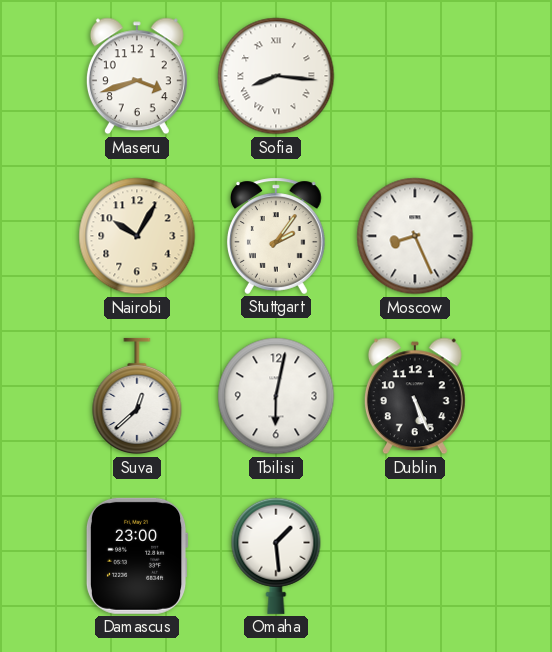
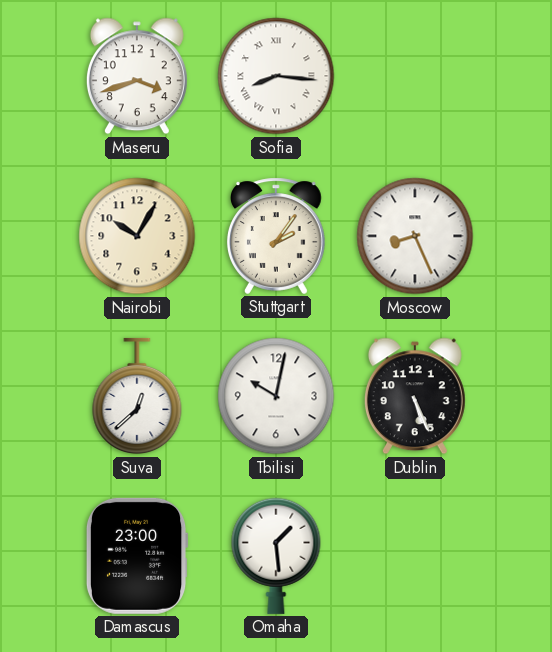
Tbilisi: 6:02 -> 10:02
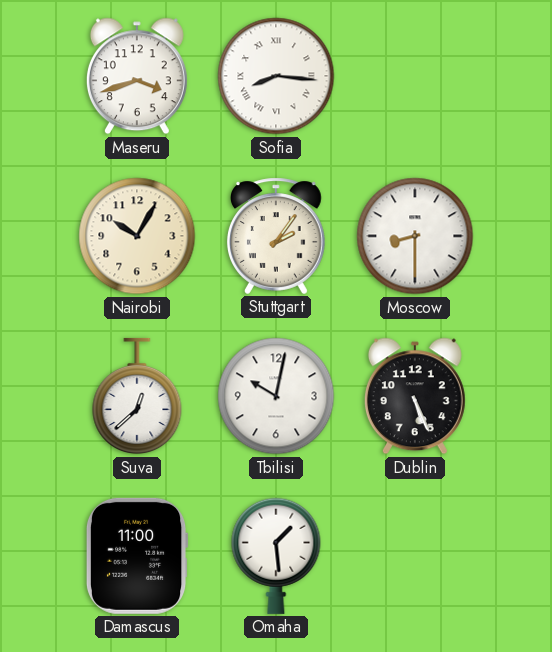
Moscow: 8:26 -> 8:30
Damascus: 23:00 -> 11:00
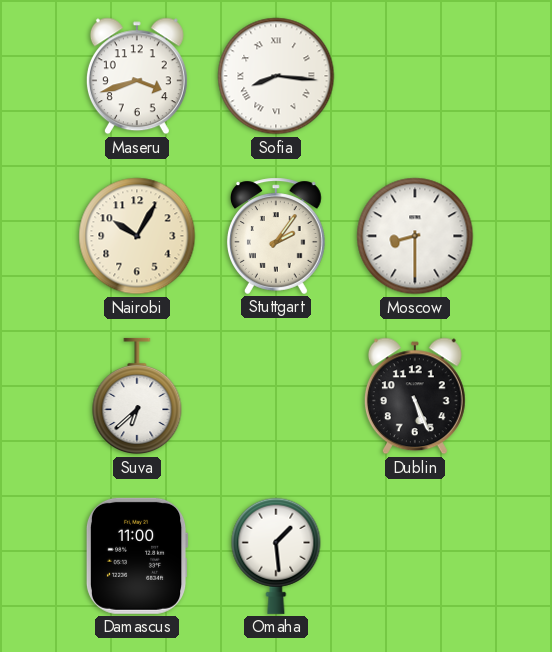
Suva: 12:38 -> 6:38
Tbilisi: 10:02 -> none
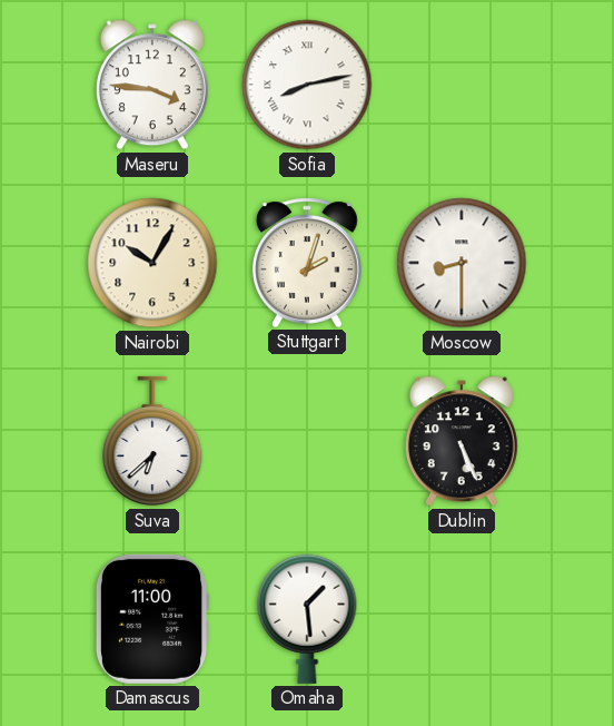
Maseru: 3:42 -> 3:46
Sofia: 8:16 -> 8:13
Stuttgart: 2:06 -> 2:03
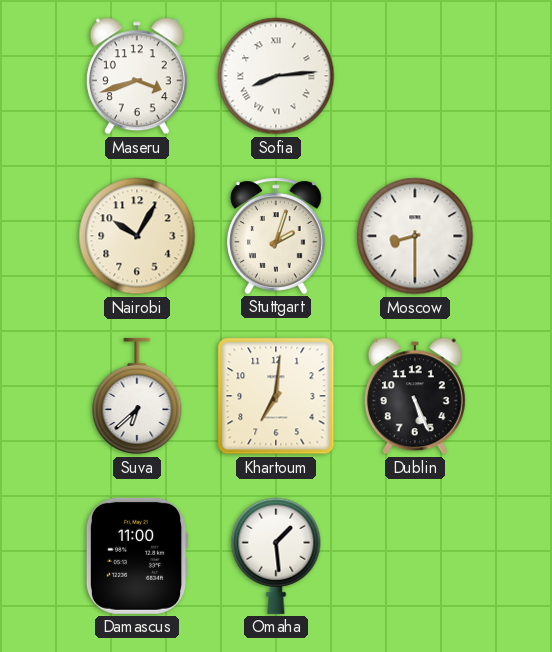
Maseru: 3:46 -> 3:42
Sofia: 8:13 -> 8:14
Khartoum: none -> 7:01
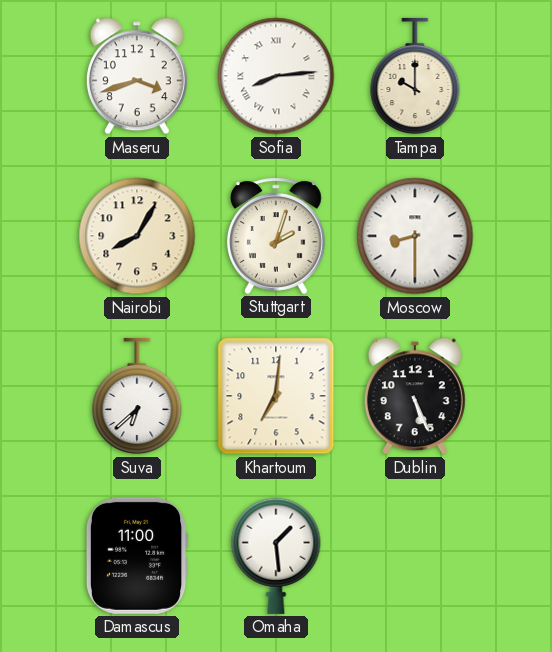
Tampa: none -> 10:00
Nairobi: 10:05 -> 8:05
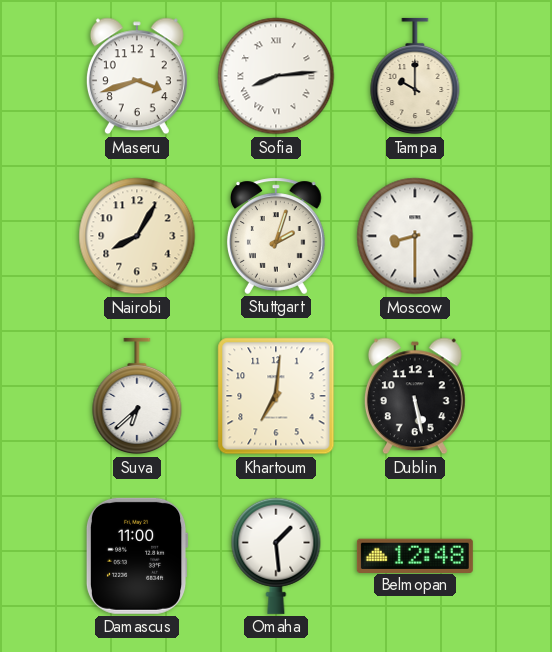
Dublin: 5:26 -> 5:28
Belmopan: none -> 12:48
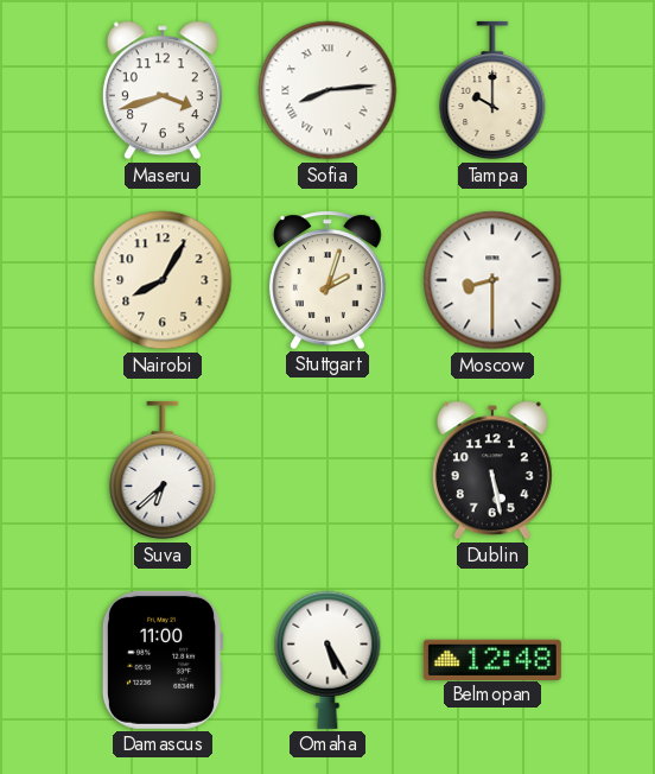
Khartoum: 7:01 -> none
Omaha: 1:29 -> 5:25
